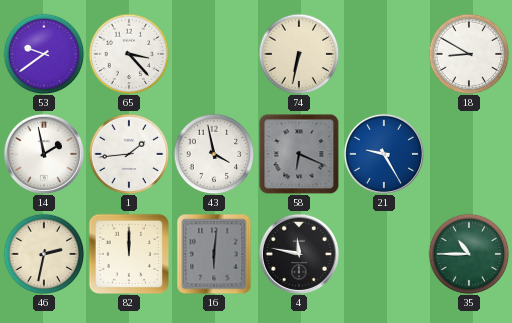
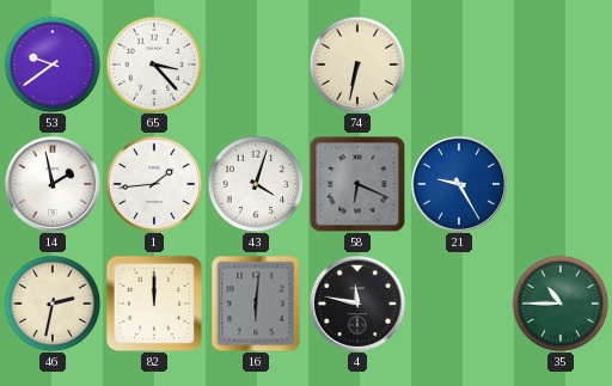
18: 8:50 -> none
43: 3:58 -> 4:03
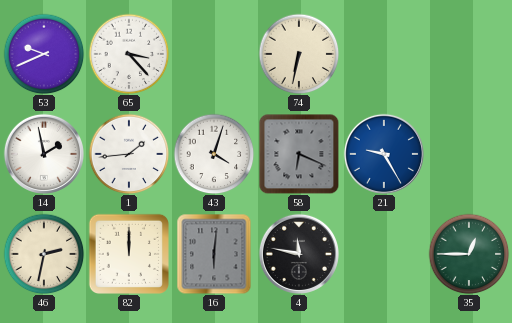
53: 9:39 -> 9:41
35: 10:45 -> 12:45
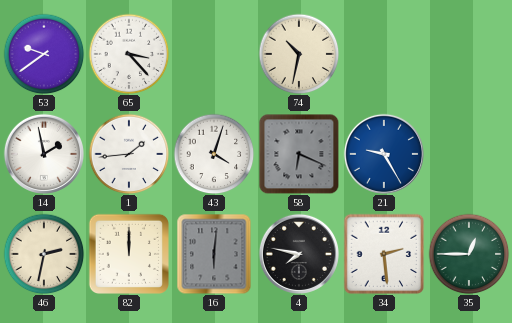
53: 9:41 -> 9:39
74: 6:32 -> 10:32
4: 11:47 -> 7:47
34: none -> 2:29
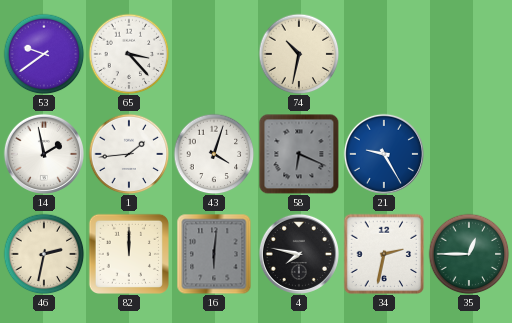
34: 2:29 -> 2:32
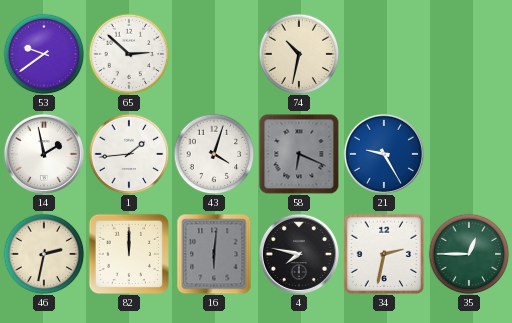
65: 3:23 -> 2:52
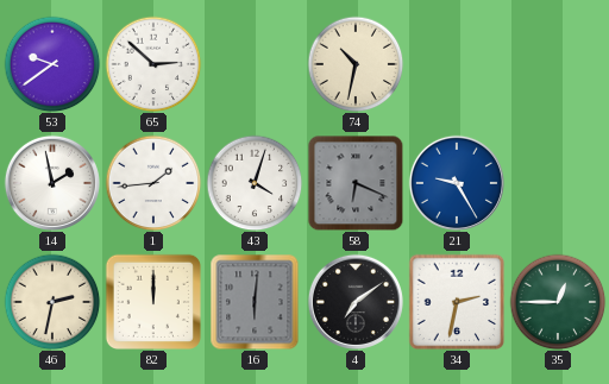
4: 7:47 -> 7:09
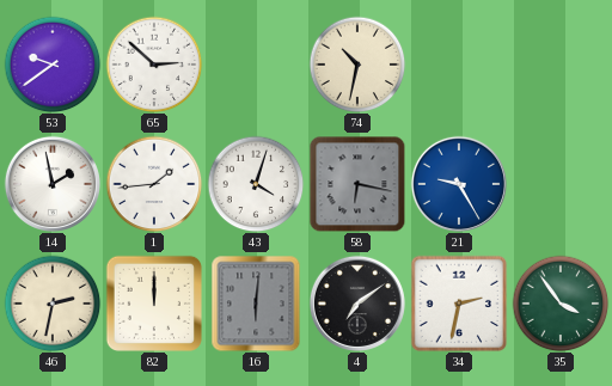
58: 6:19 -> 6:17
35: 12:45 -> 3:54
